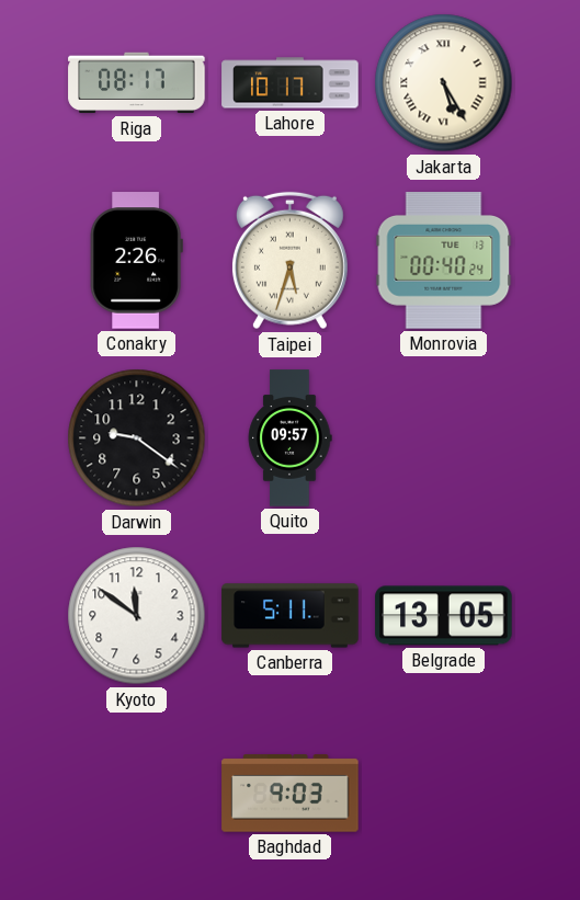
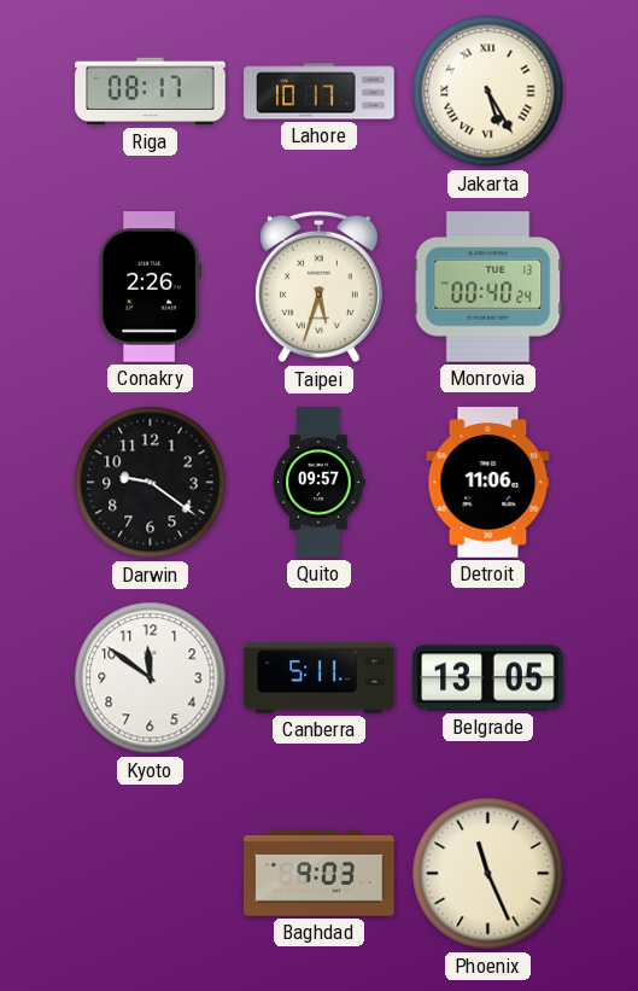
Detroit: none -> 11:06
Phoenix: none -> 11:26
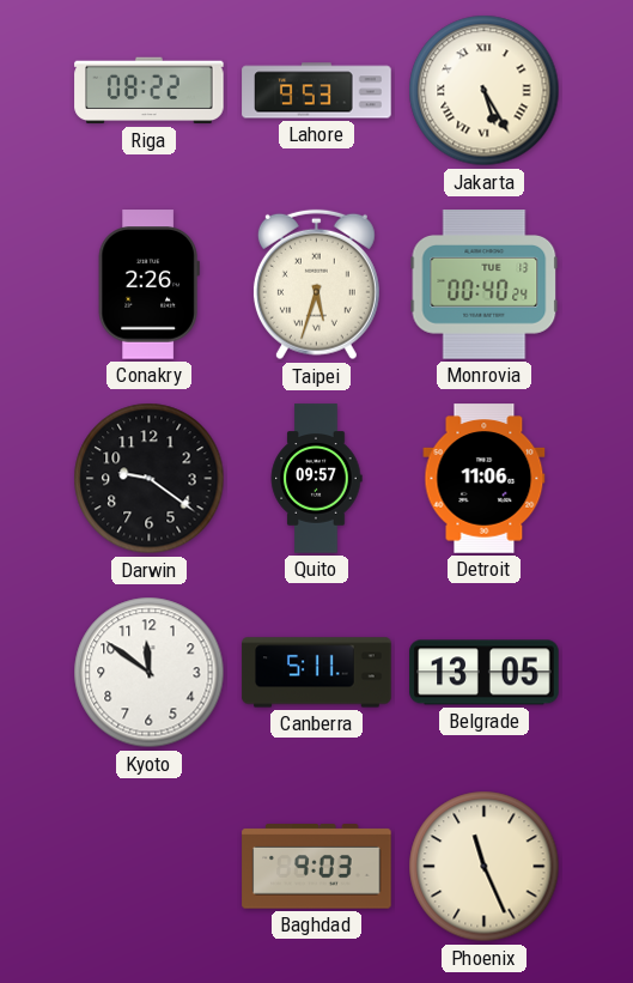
Riga: 08:17 -> 08:22
Lahore: 10:17 -> 9:53
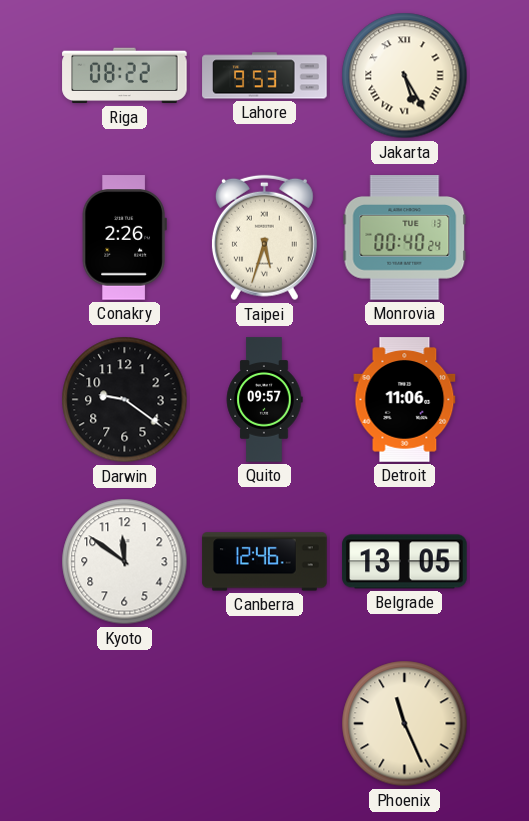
Canberra: 5:11 -> 12:46
Baghdad: 9:03 -> none
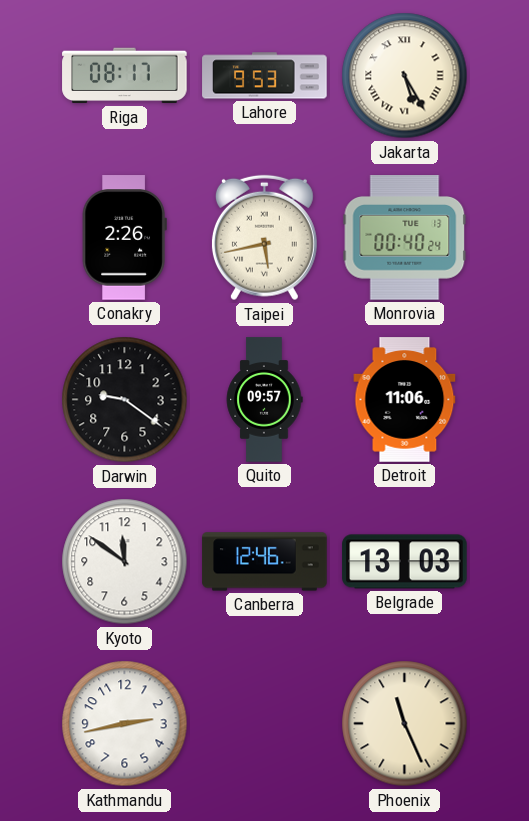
Riga: 08:22 -> 08:17
Taipei: 5:33 -> 5:43
Belgrade: 13:05 -> 13:03
Kathmandu: none -> 2:43
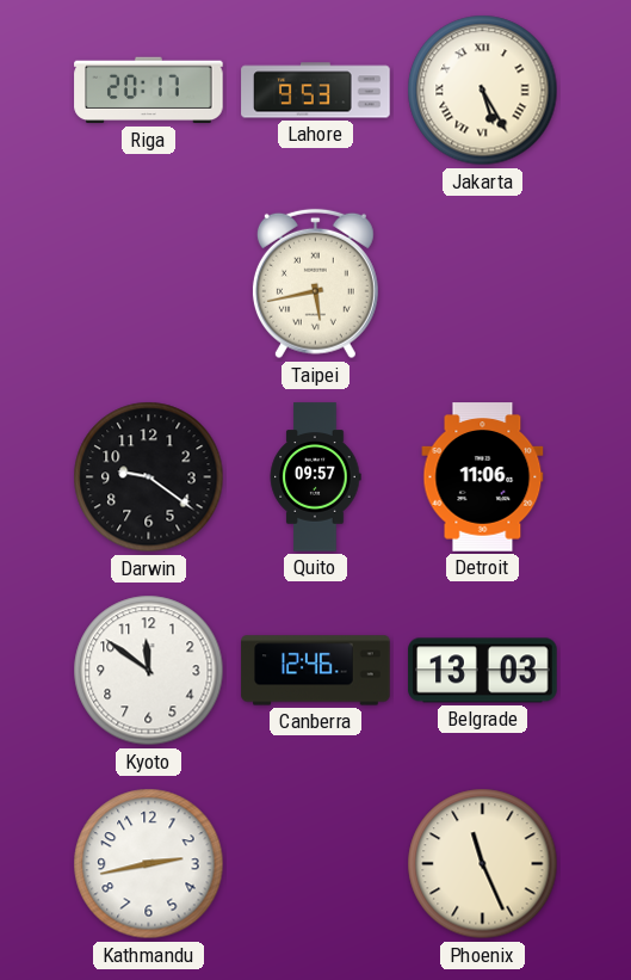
Riga: 08:17 -> 20:17
Conakry: 2:26 -> none
Monrovia: 00:40 -> none
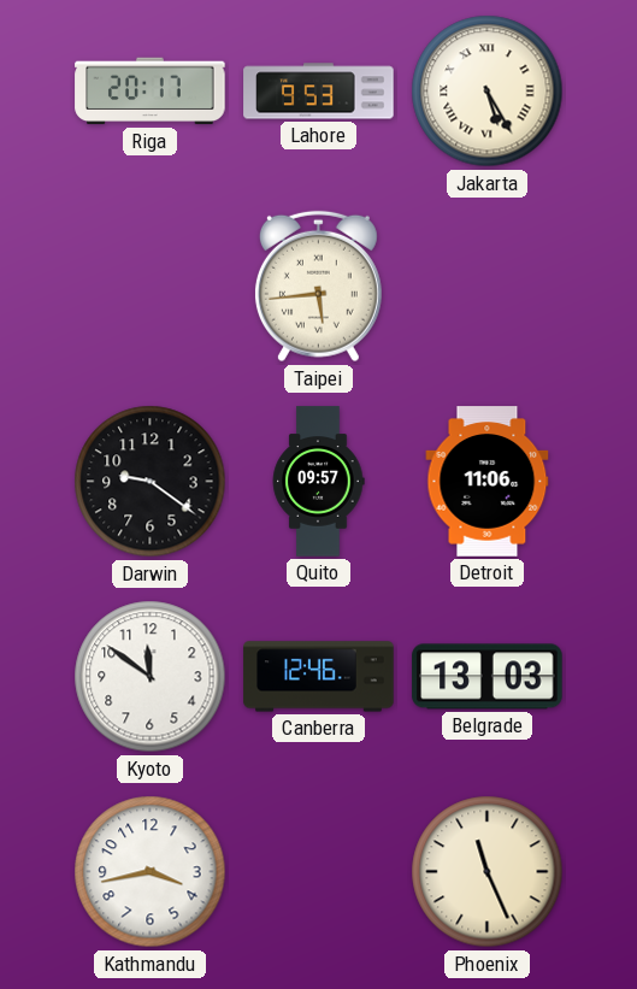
Taipei: 5:43 -> 5:44
Kathmandu: 2:43 -> 3:43
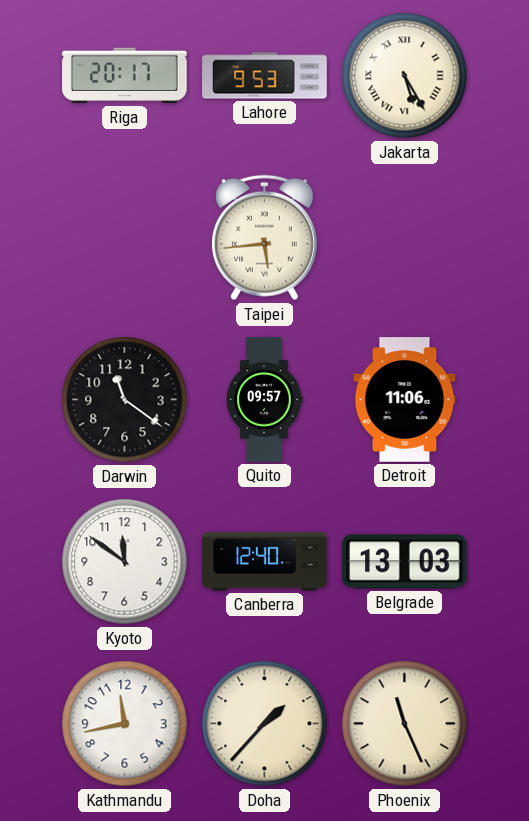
Darwin: 9:21 -> 11:21
Canberra: 12:46 -> 12:40
Kathmandu: 3:43 -> 11:43
Doha: none -> 1:37
